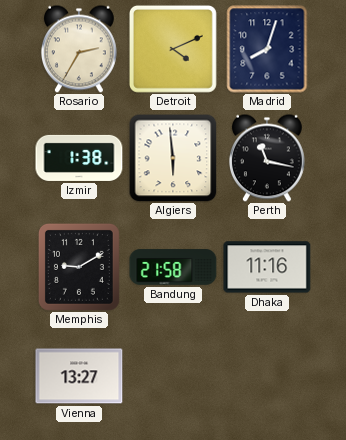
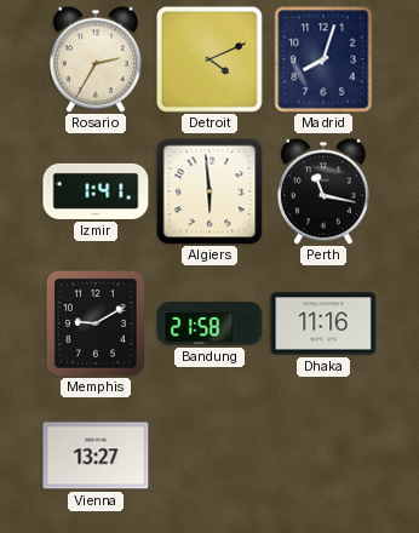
Izmir: 1:38 -> 1:41
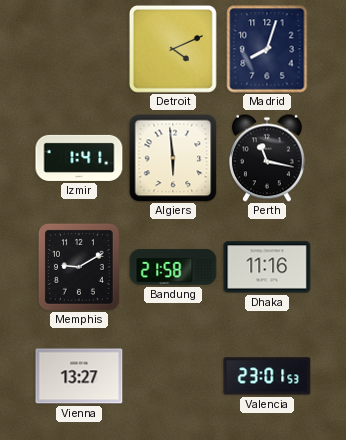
Rosario: 2:35 -> none
Valencia: none -> 23:01
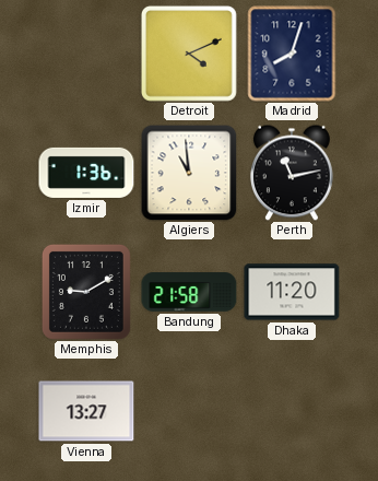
Izmir: 1:41 -> 1:36
Algiers: 5:59 -> 10:59
Perth: 11:17 -> 11:13
Dhaka: 11:16 -> 11:20
Valencia: 23:01 -> none
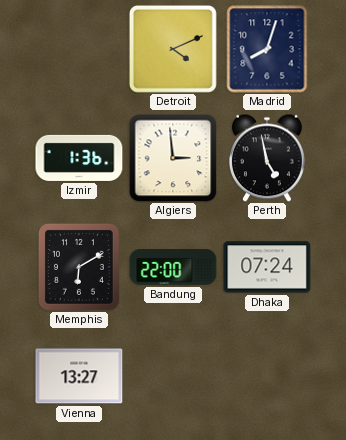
Algiers: 10:59 -> 2:59
Perth: 11:13 -> 4:58
Memphis: 9:10 -> 6:10
Bandung: 21:58 -> 22:00
Dhaka: 11:20 -> 07:24
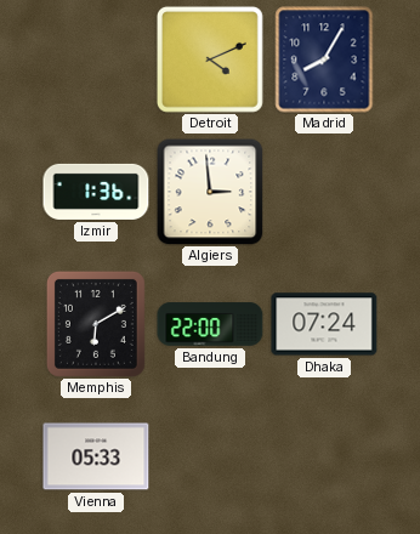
Madrid: 8:03 -> 8:05
Perth: 4:58 -> none
Vienna: 13:27 -> 05:33
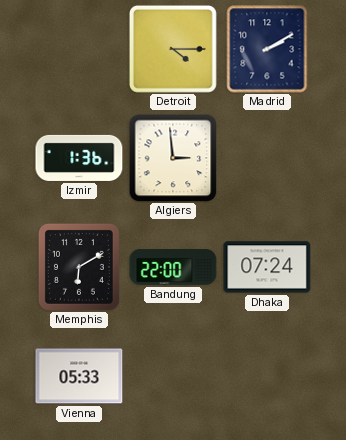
Detroit: 4:11 -> 4:15
Madrid: 8:05 -> 2:10
